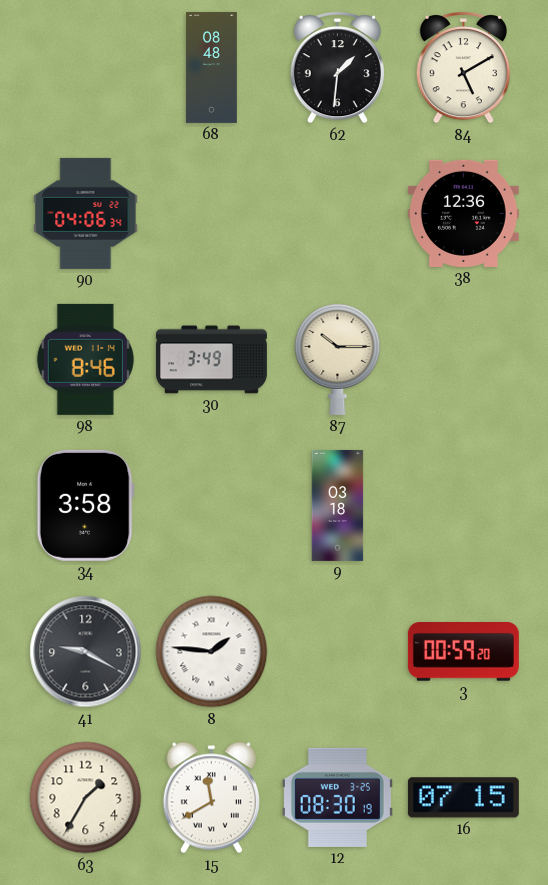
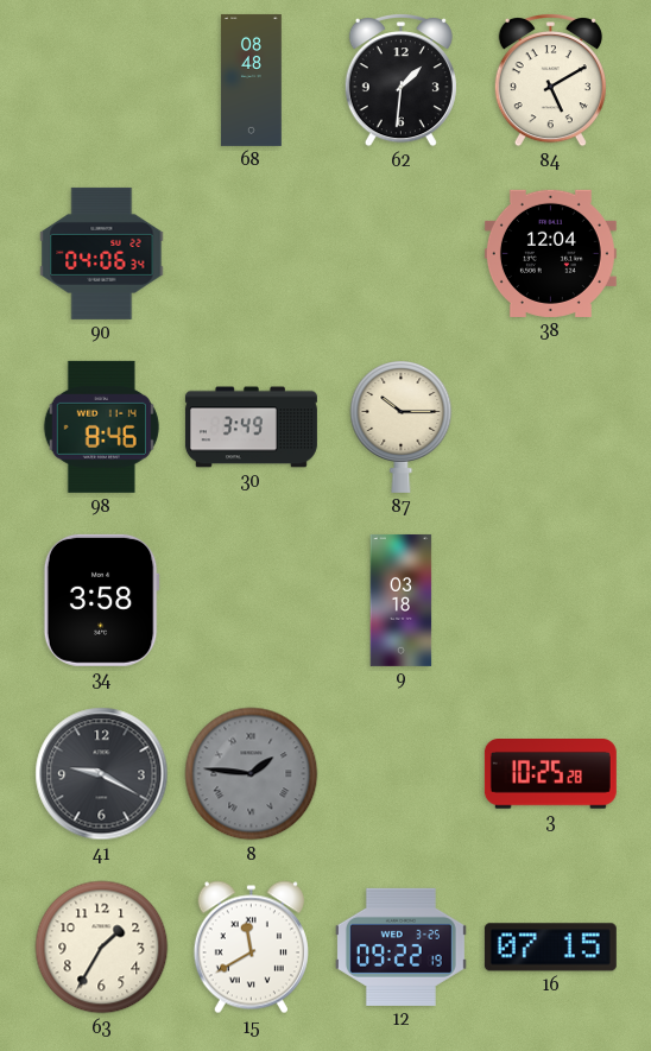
38: 12:36 -> 12:04
8 dial: white -> grey
3: 00:59 -> 10:25
12: 08:30 -> 09:22
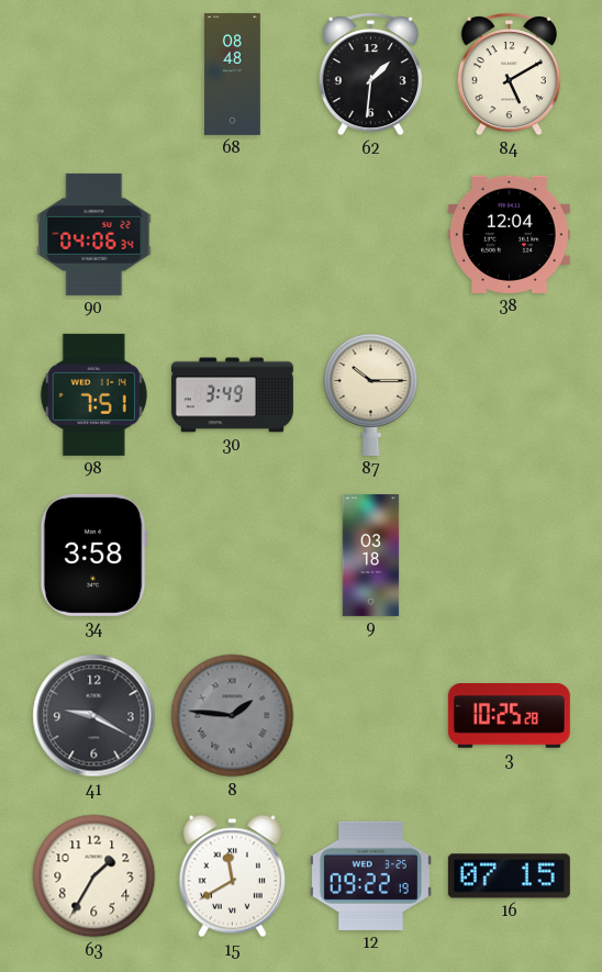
98: 8:46 -> 7:51
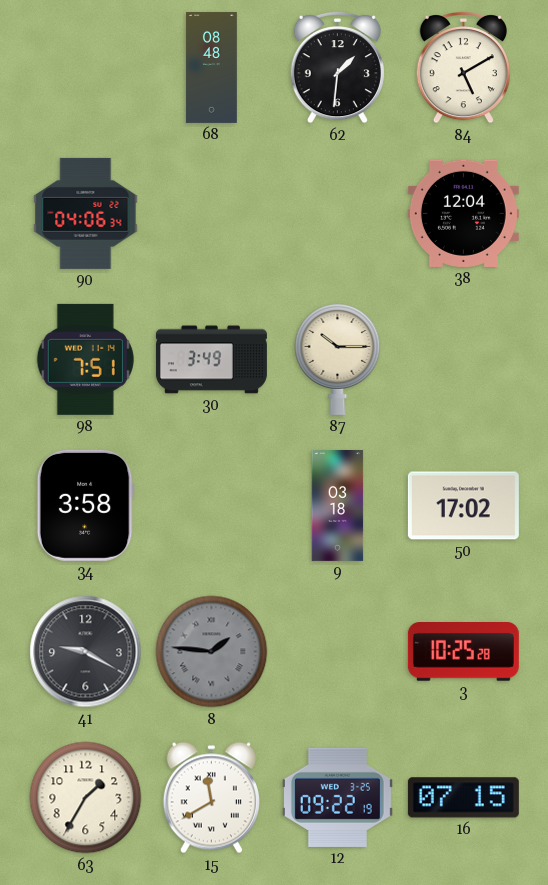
50: none -> 17:02
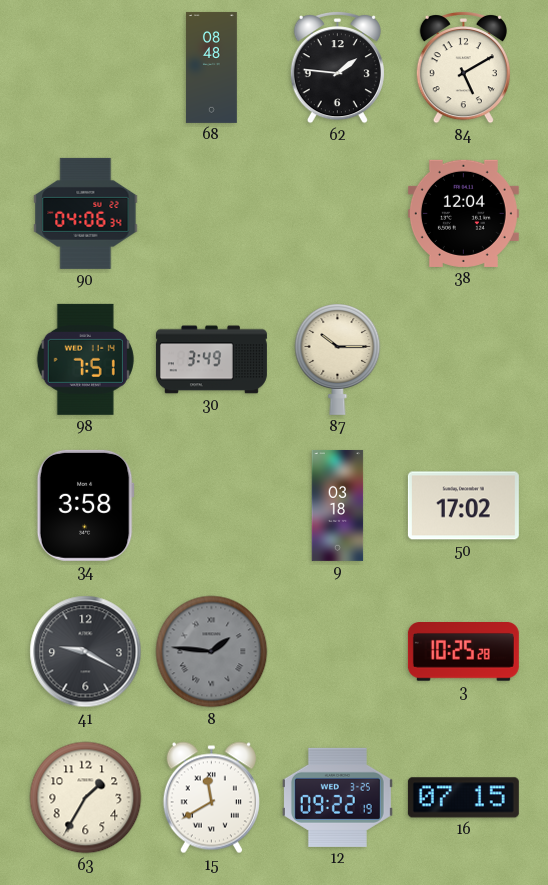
62: 1:31 -> 1:46
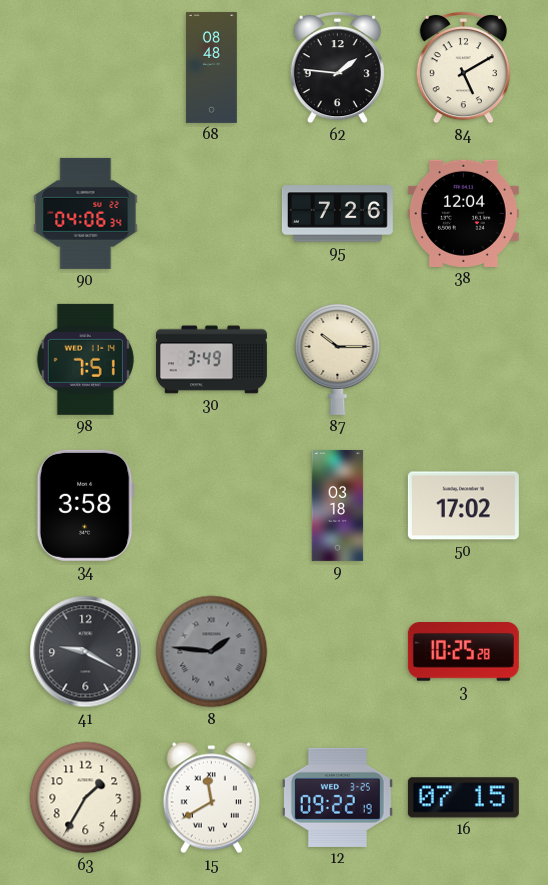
95: none -> 7:26
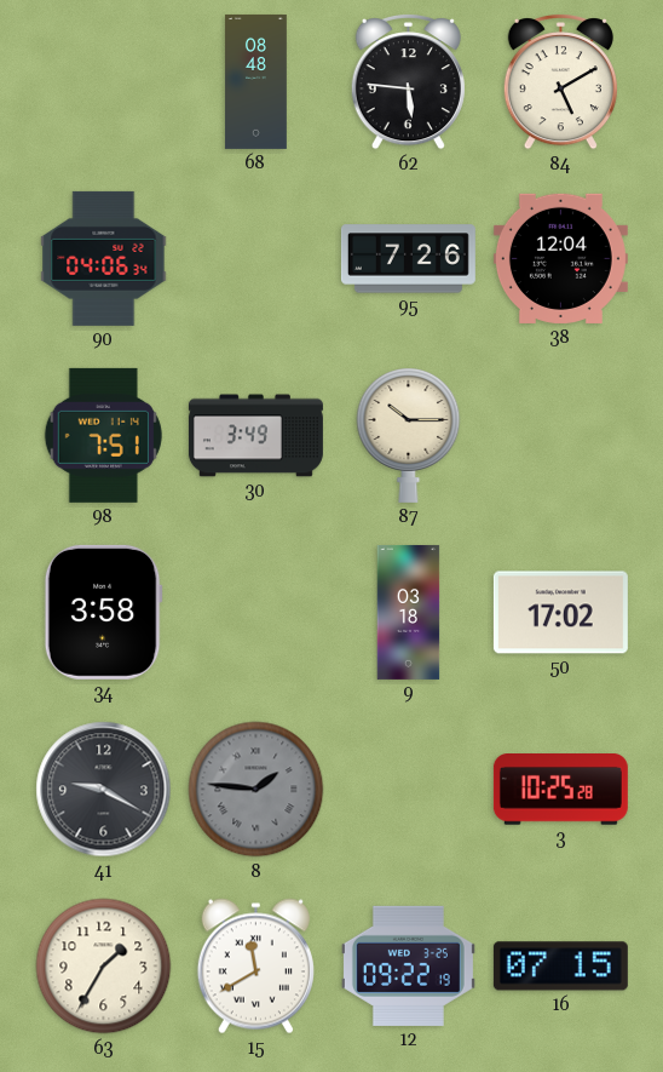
62: 1:46 -> 5:46
